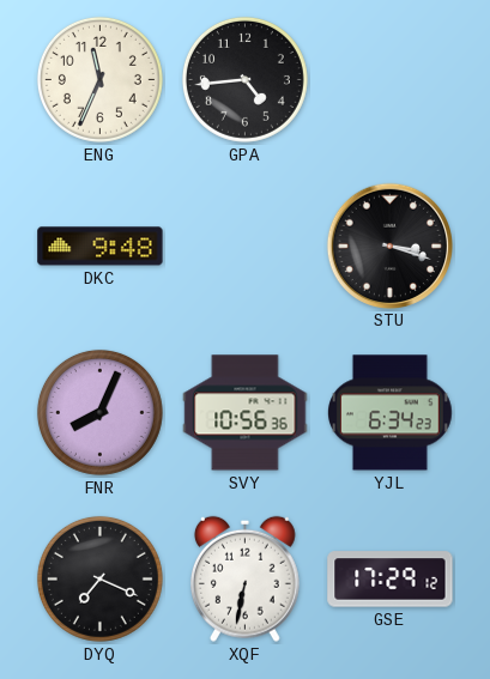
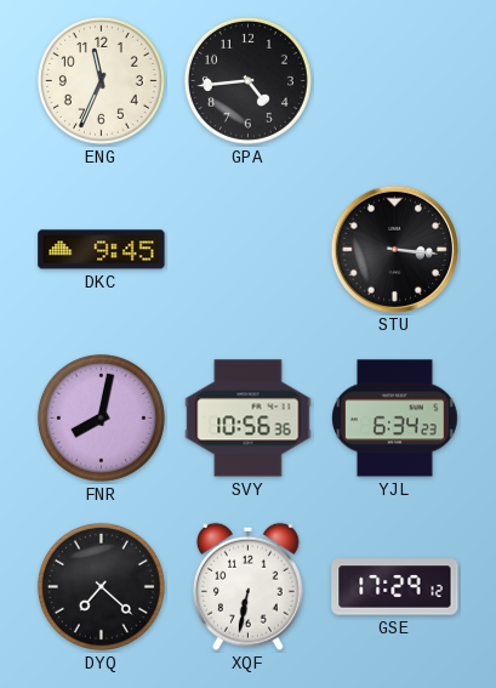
DKC: 9:48 -> 9:45
STU: 3:18 -> 3:16
FNR: 8:04 -> 8:02
DYQ: 7:19 -> 7:22
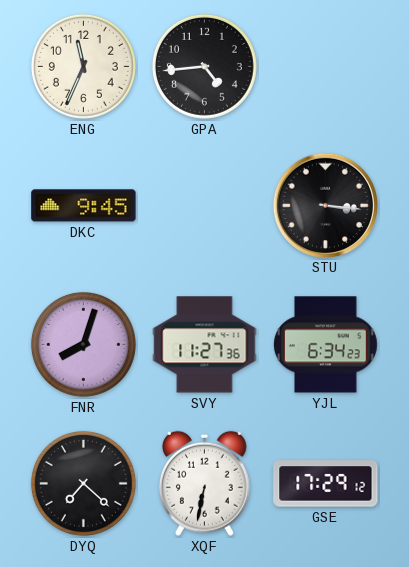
FNR: 8:02 -> 8:03
SVY: 10:56 -> 11:27
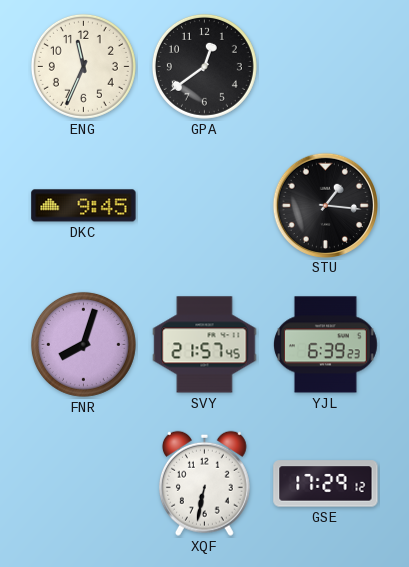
GPA: 4:44 -> 12:39
STU: 3:16 -> 1:16
SVY: 11:27 -> 21:57
YJL: 6:34 -> 6:39
DYQ: 7:22 -> none
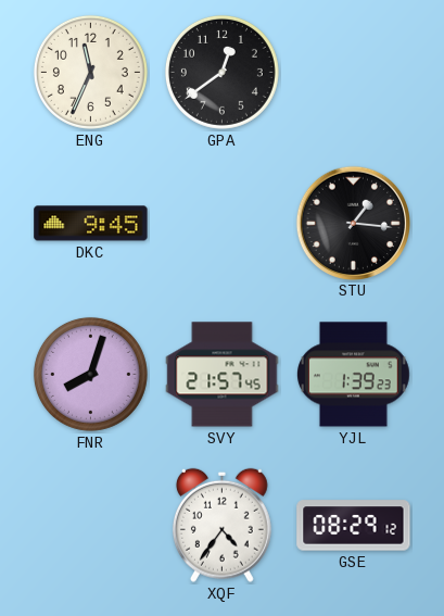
YJL: 6:39 -> 1:39
XQF: 6:32 -> 4:36
GSE: 17:29 -> 08:29
